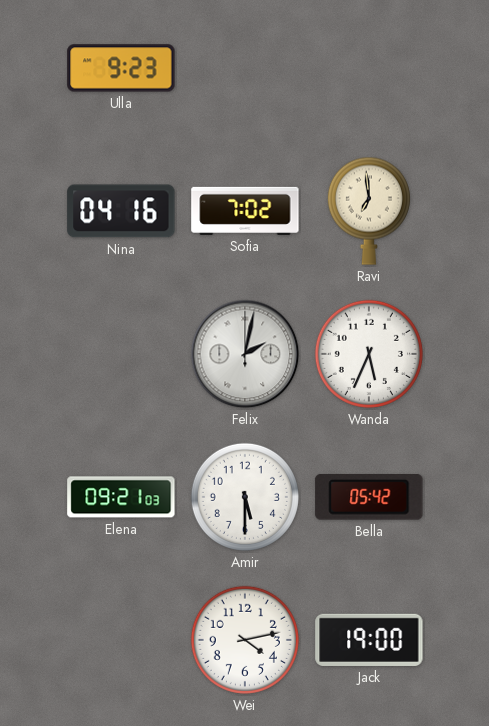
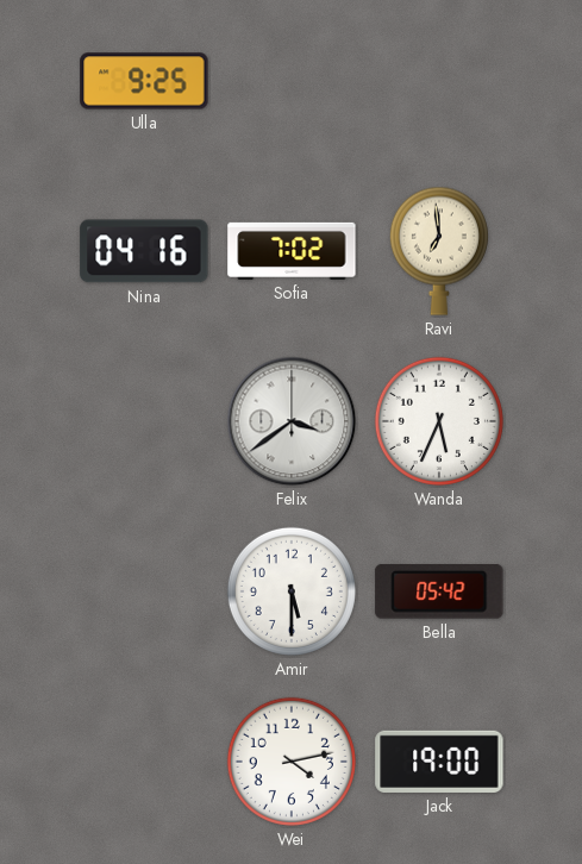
Ulla: 9:23 -> 9:25
Felix: 2:02 -> 3:39
Elena: 09:21 -> none
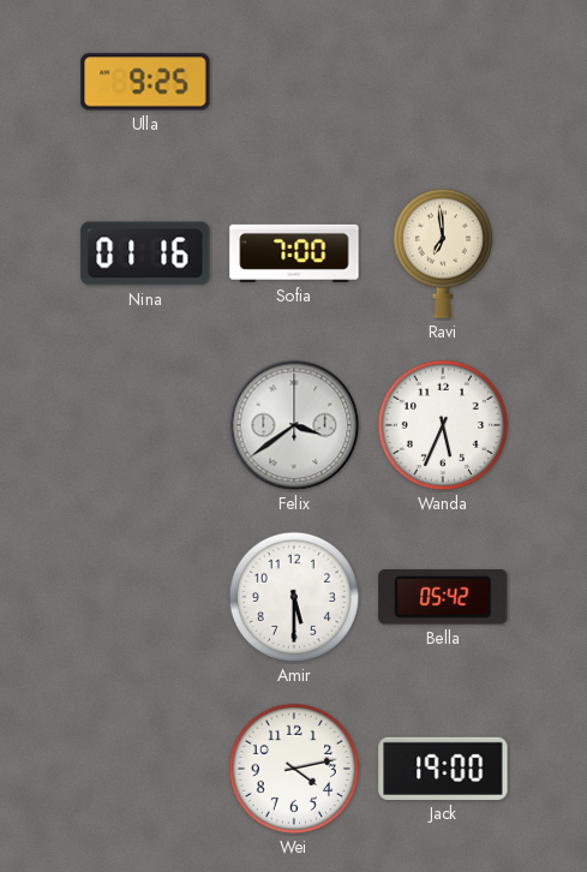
Nina: 04:16 -> 01:16
Sofia: 7:02 -> 7:00
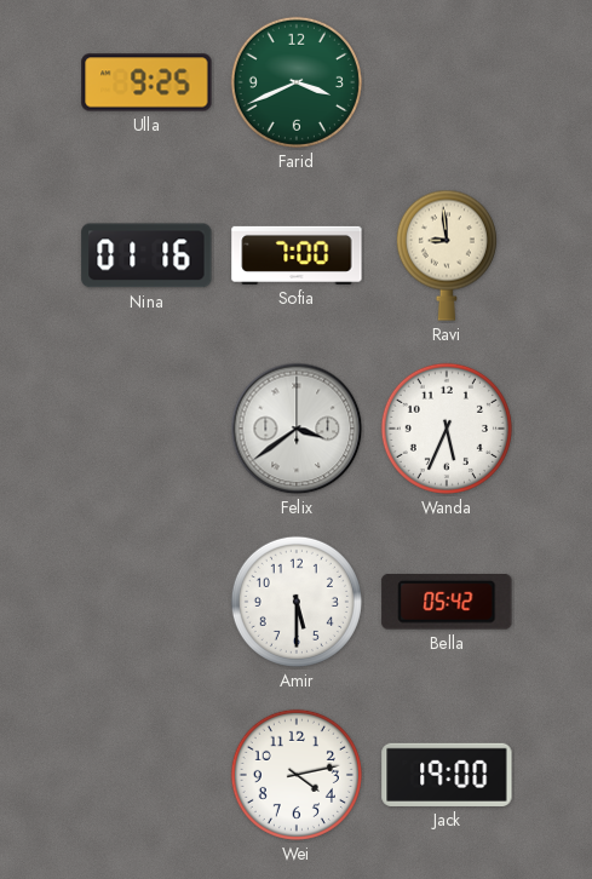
Farid: none -> 3:41
Ravi: 6:59 -> 8:59
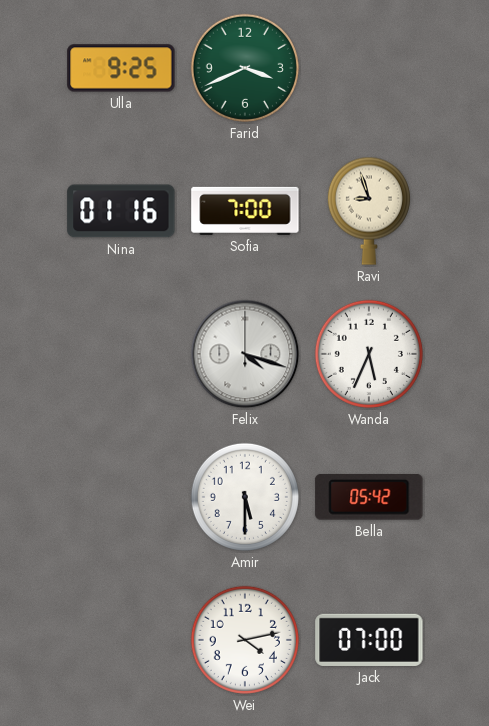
Ravi: 8:59 -> 8:57
Felix: 3:39 -> 4:18
Jack: 19:00 -> 07:00
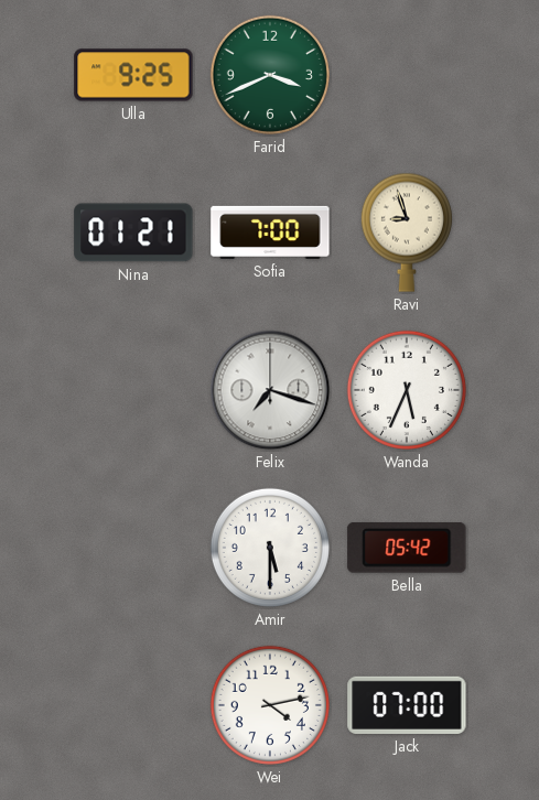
Nina: 01:16 -> 01:21
Felix: 4:18 -> 7:18
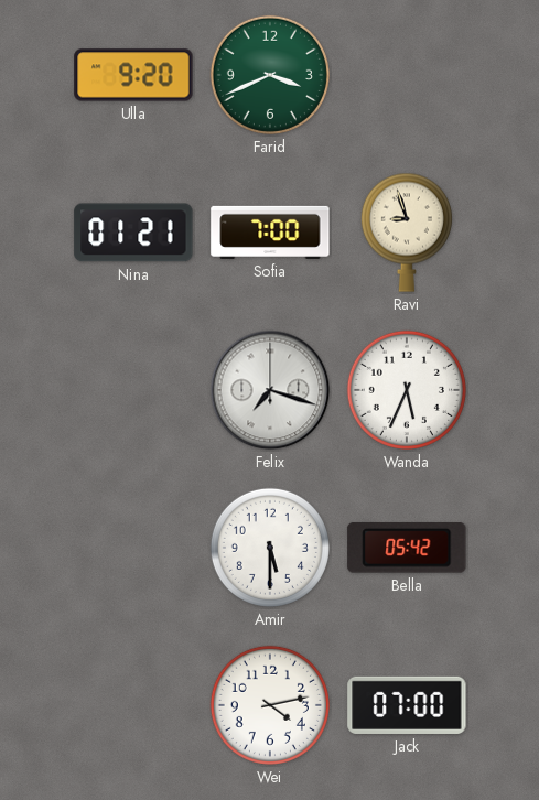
Ulla: 9:25 -> 9:20
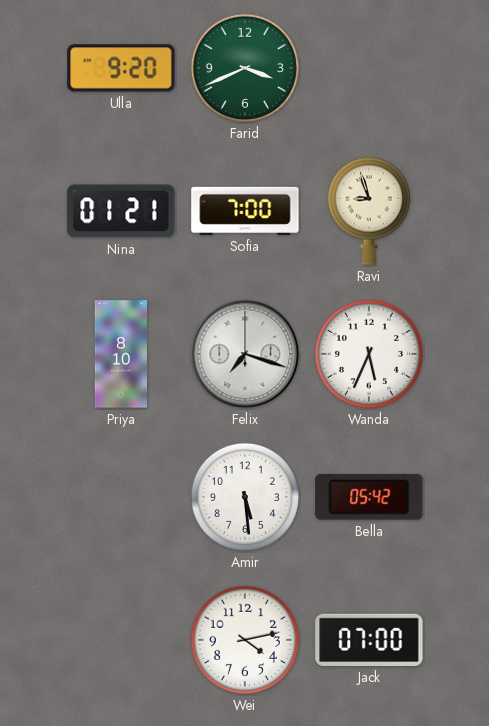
Priya: none -> 8:10
Amir: 5:30 -> 5:29
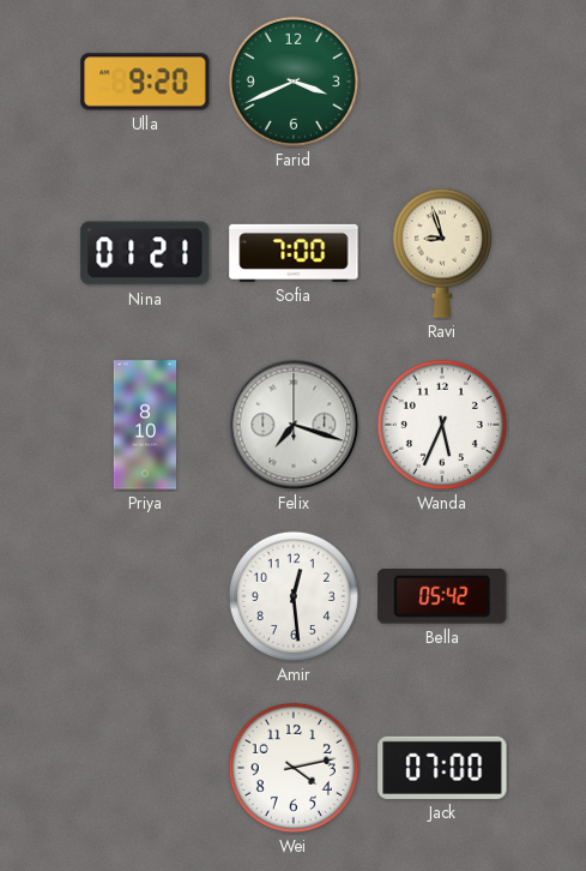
Amir: 5:29 -> 12:29
